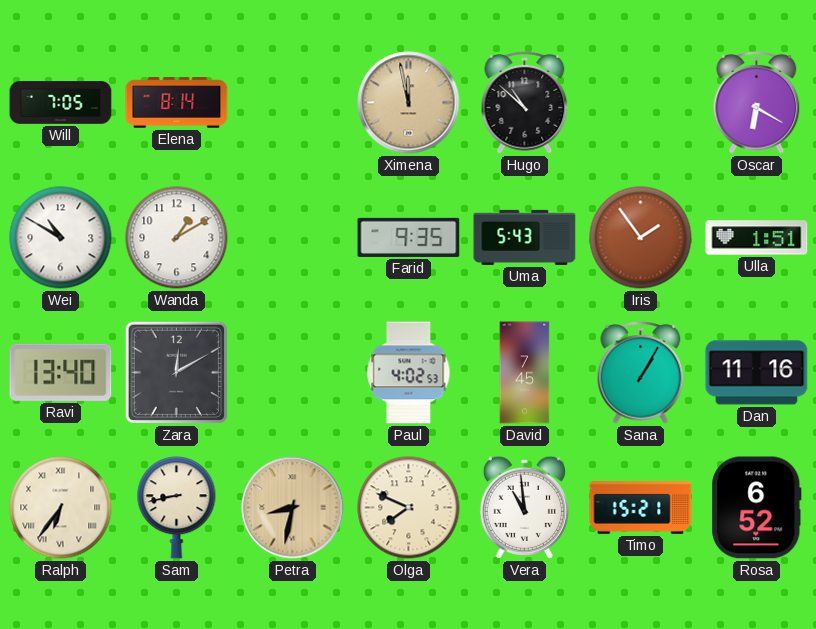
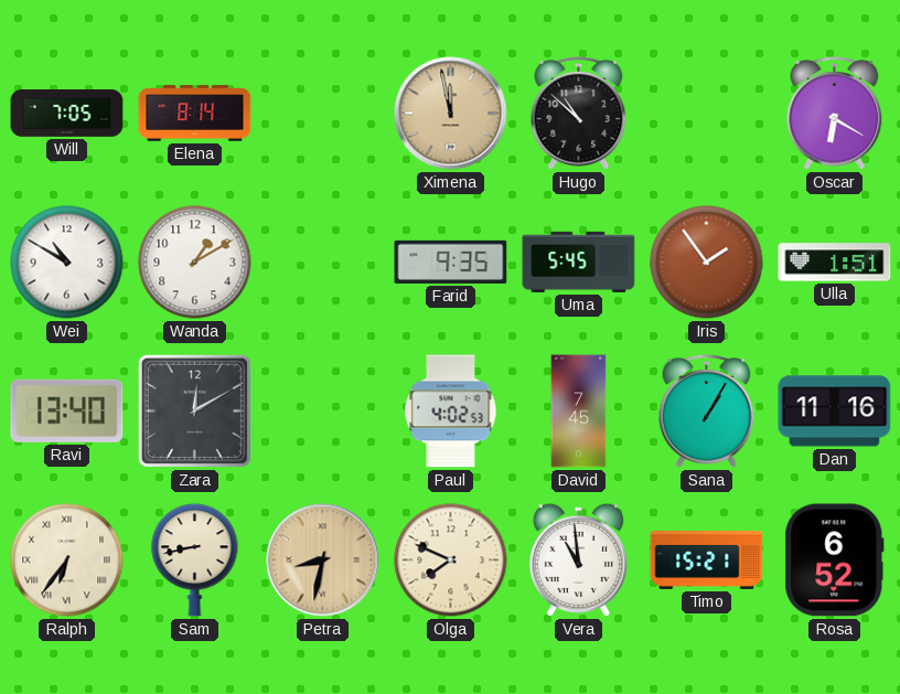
Uma: 5:43 -> 5:45
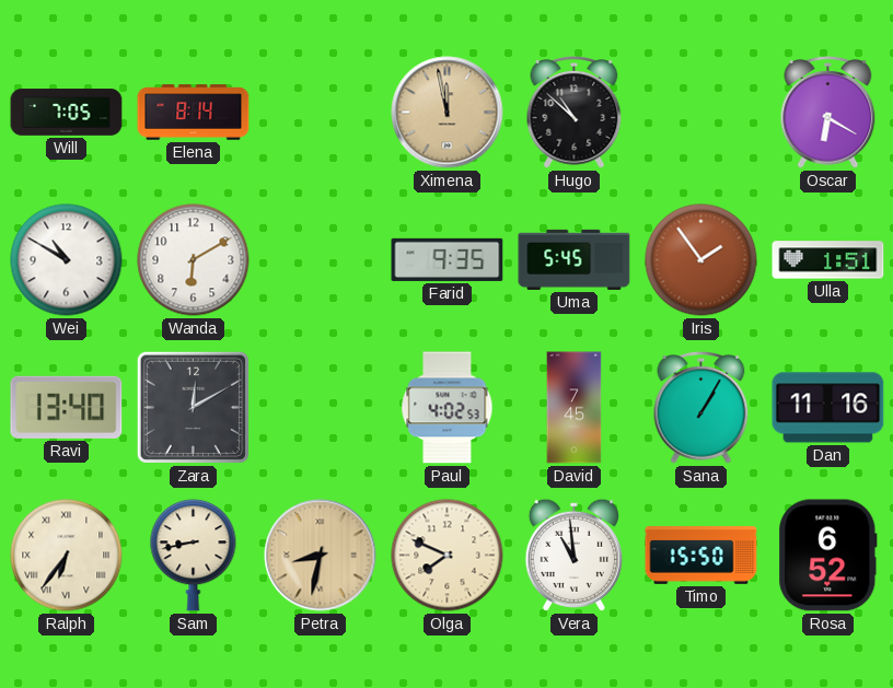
Wanda: 1:10 -> 6:10
Timo: 15:21 -> 15:50
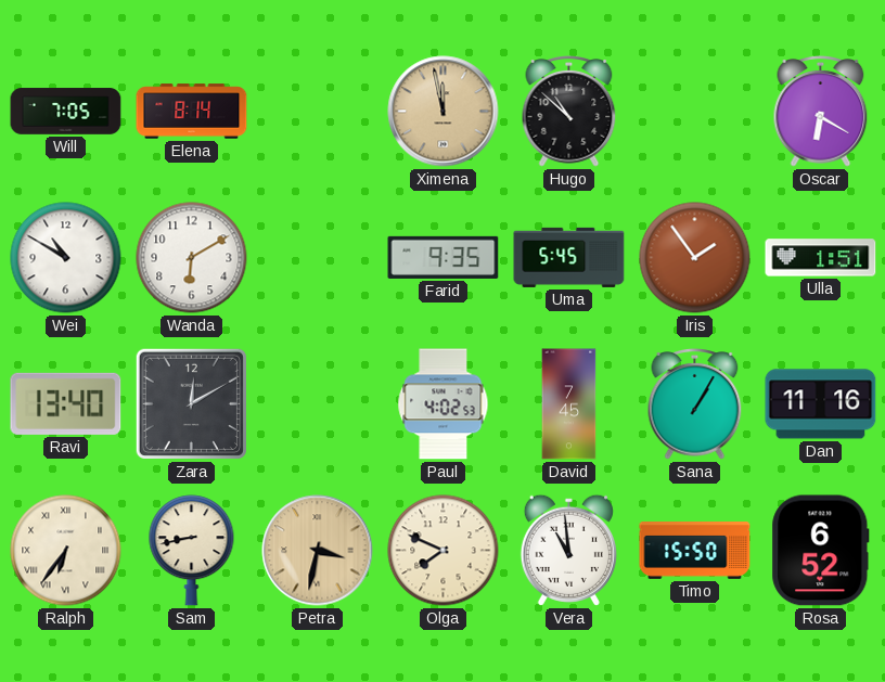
Petra: 8:32 -> 3:32
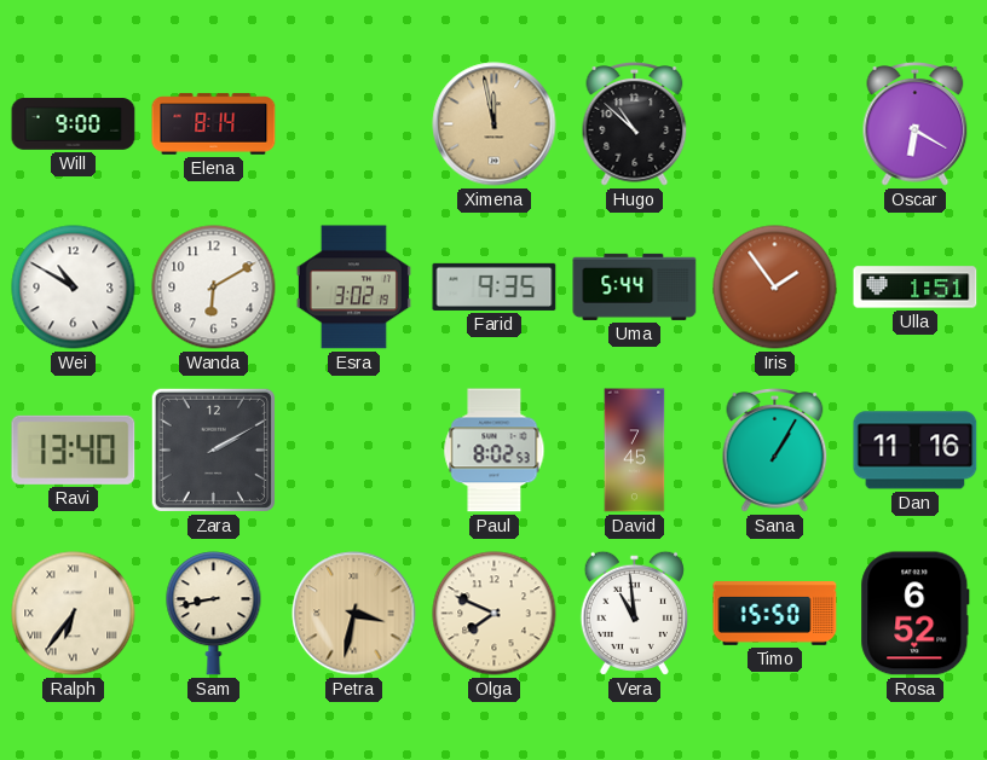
Will: 7:05 -> 9:00
Esra: none -> 3:02
Uma: 5:45 -> 5:44
Zara: 12:10 -> 2:10
Paul: 4:02 -> 8:02
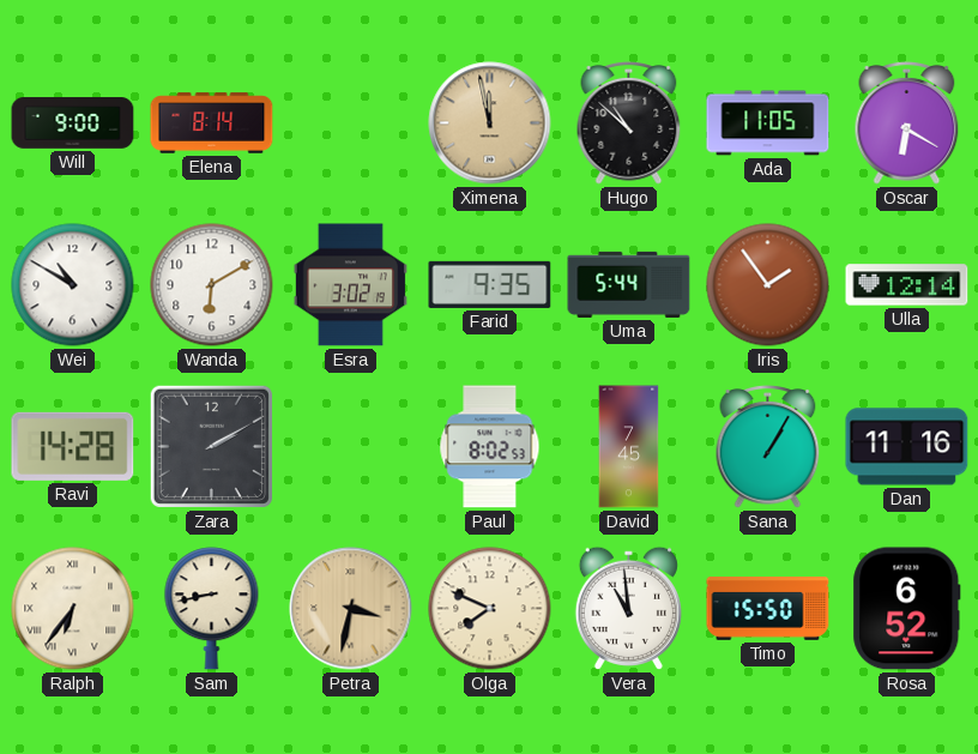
Ada: none -> 11:05
Ulla: 1:51 -> 12:14
Ravi: 13:40 -> 14:28
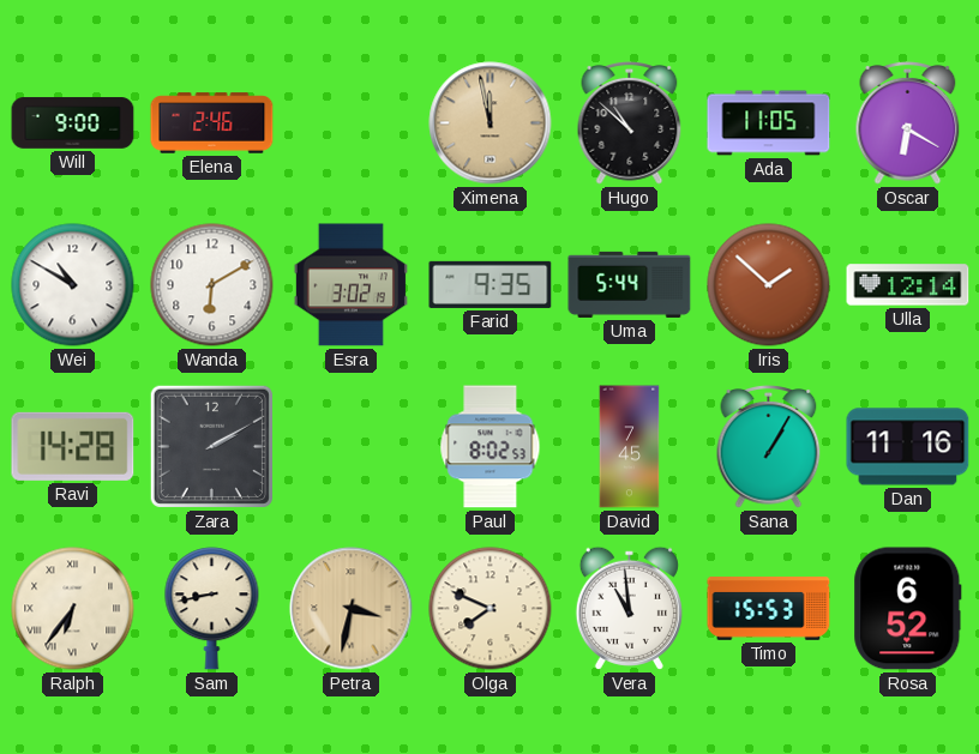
Elena: 8:14 -> 2:46
Iris: 1:54 -> 1:52
Timo: 15:50 -> 15:53
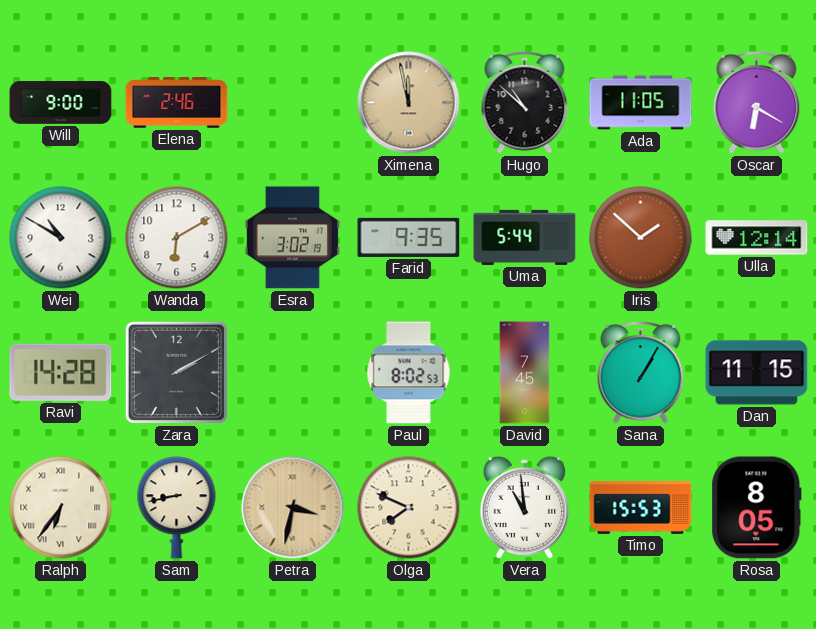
Dan: 11:16 -> 11:15
Rosa: 6:52 -> 8:05
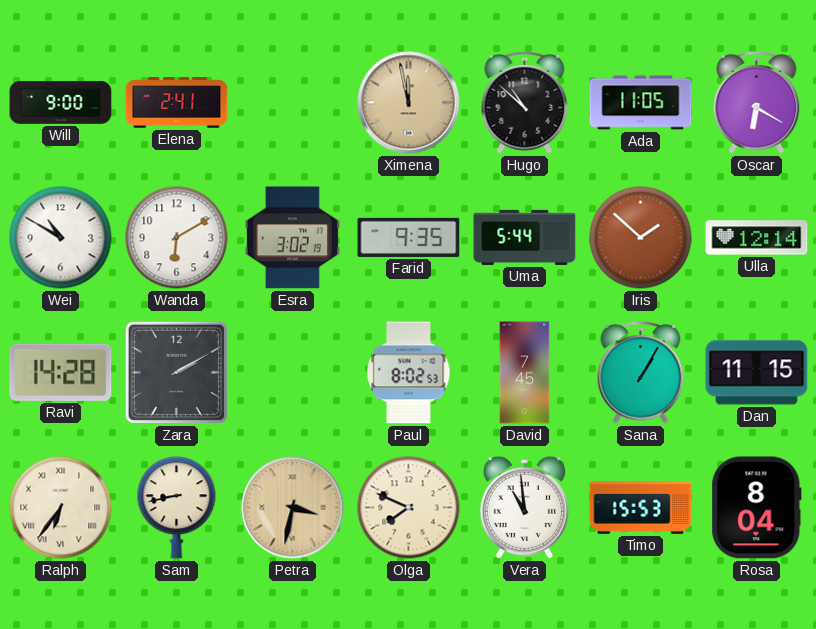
Elena: 2:46 -> 2:41
Rosa: 8:05 -> 8:04
